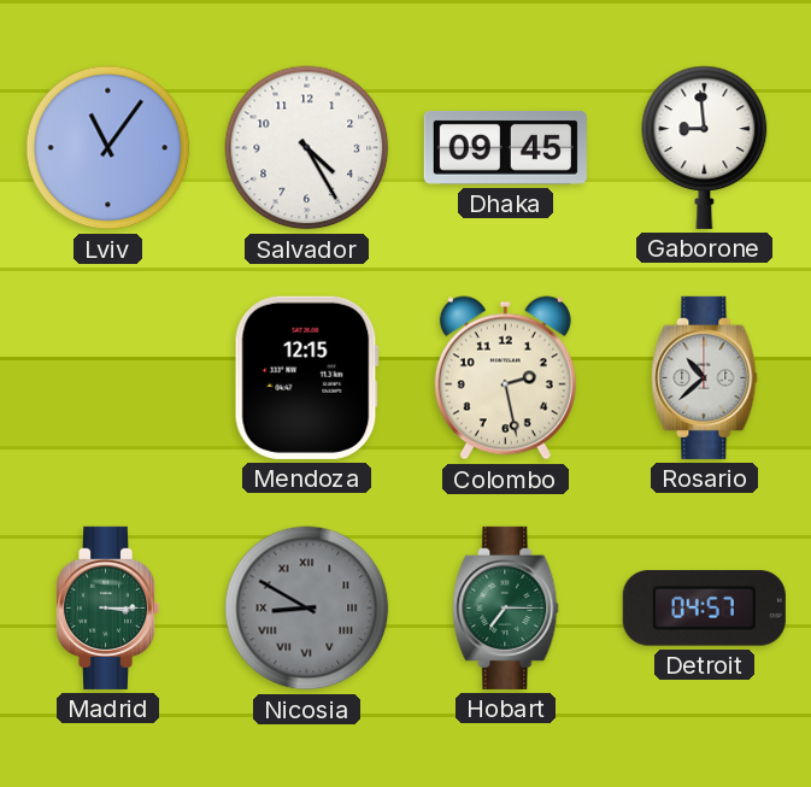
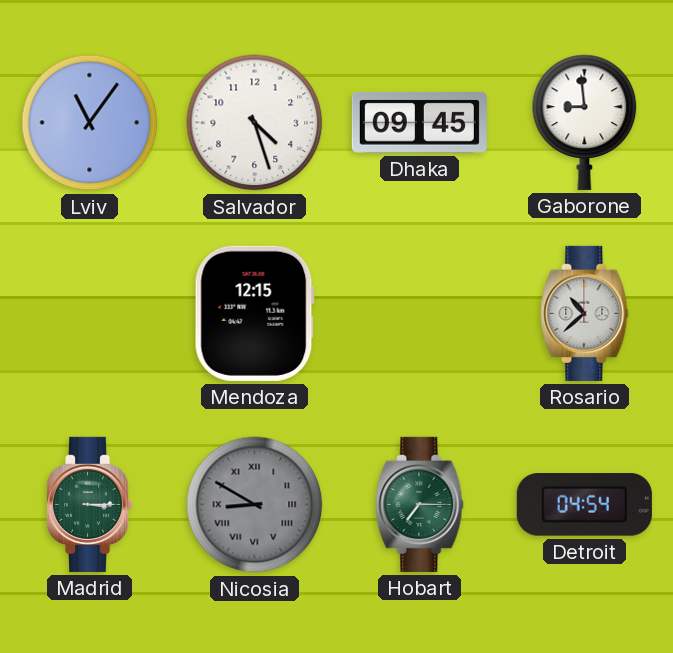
Salvador: 4:25 -> 4:27
Colombo: 2:28 -> none
Detroit: 04:57 -> 04:54
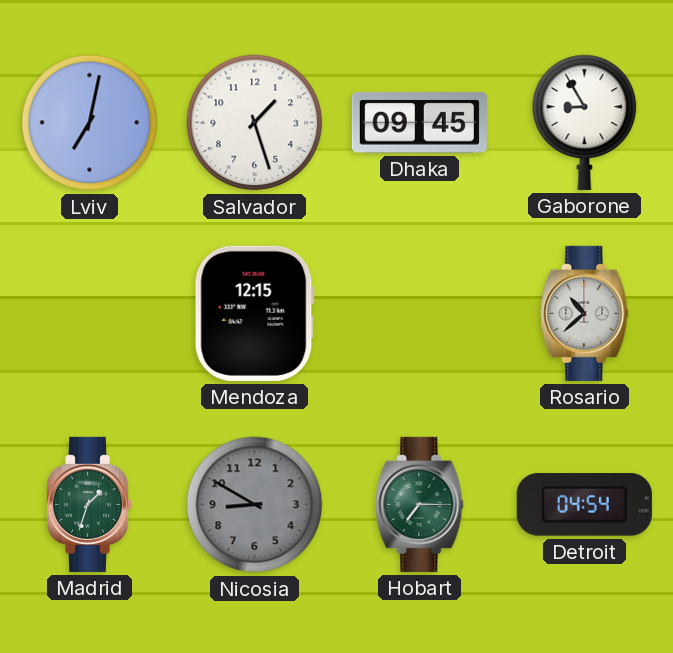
Lviv: 11:06 -> 7:02
Salvador: 4:27 -> 1:27
Gaborone: 8:59 -> 8:55
Madrid: 3:15 -> 1:33
Nicosia numerals: Roman -> Arabic
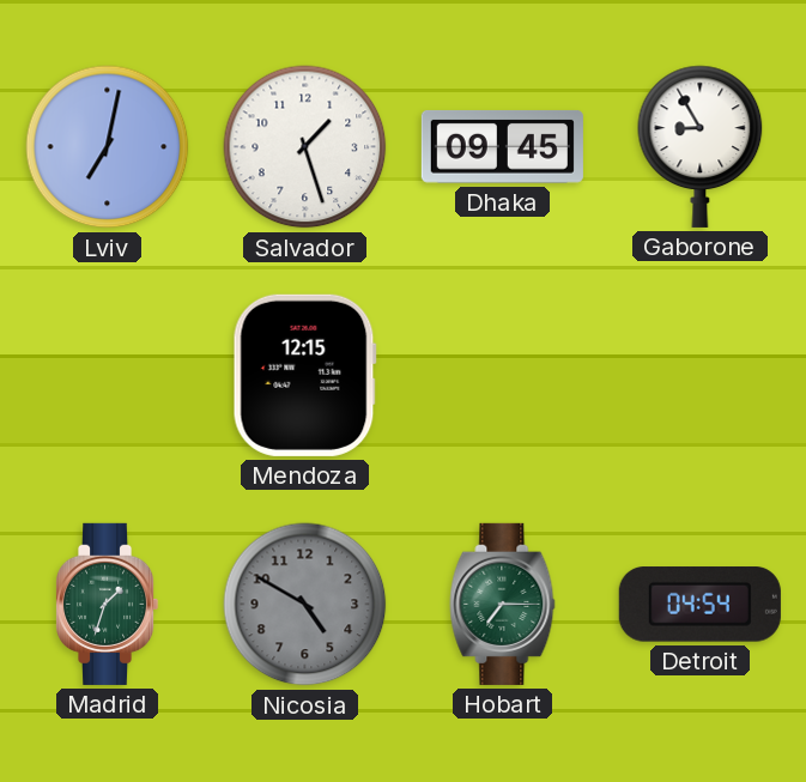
Rosario: 10:38 -> none
Nicosia: 8:50 -> 4:50
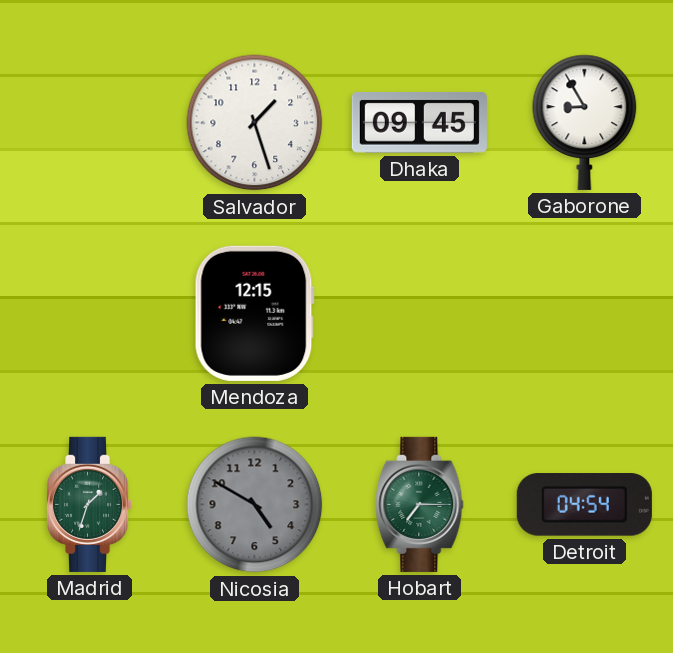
Lviv: 7:02 -> none
